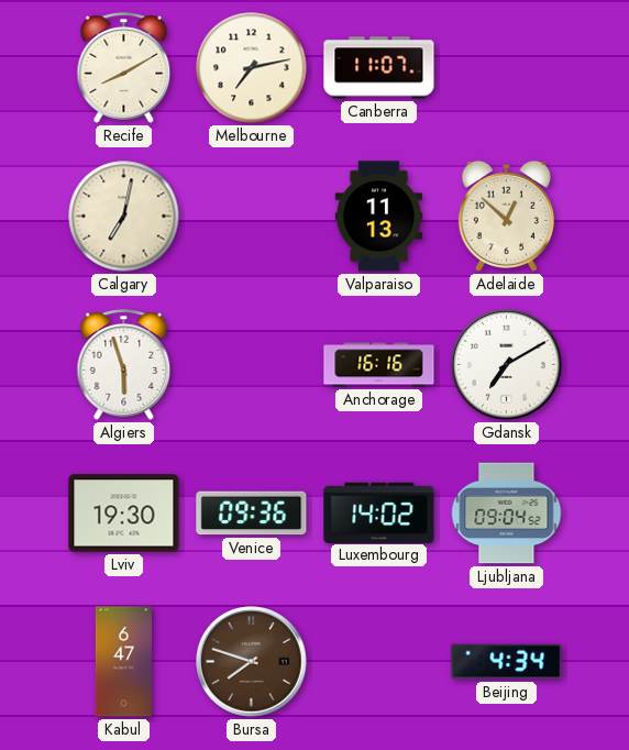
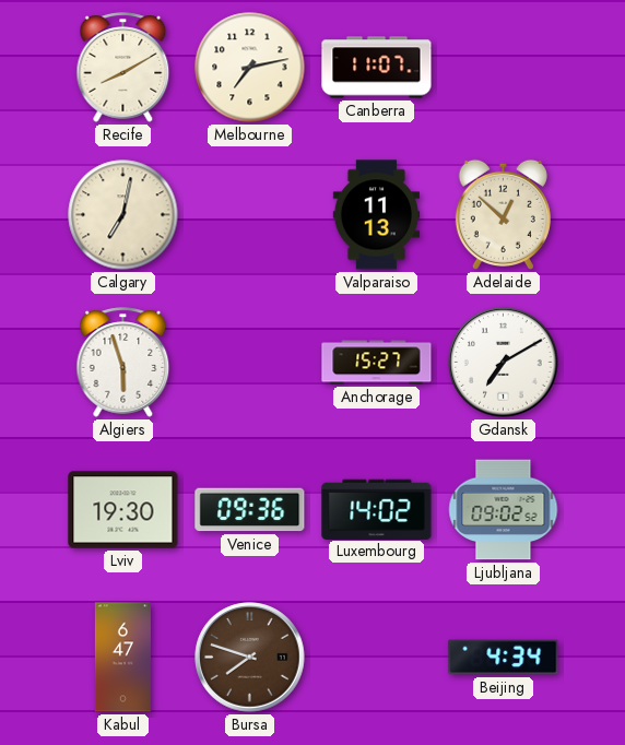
Anchorage: 16:16 -> 15:27
Ljubljana: 09:04 -> 09:02
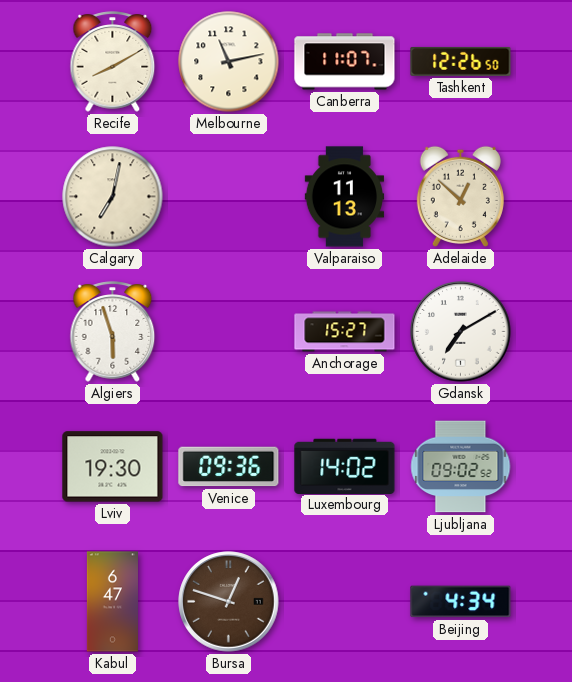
Melbourne: 7:13 -> 11:13
Tashkent: none -> 12:26
Bursa: 7:48 -> 12:48
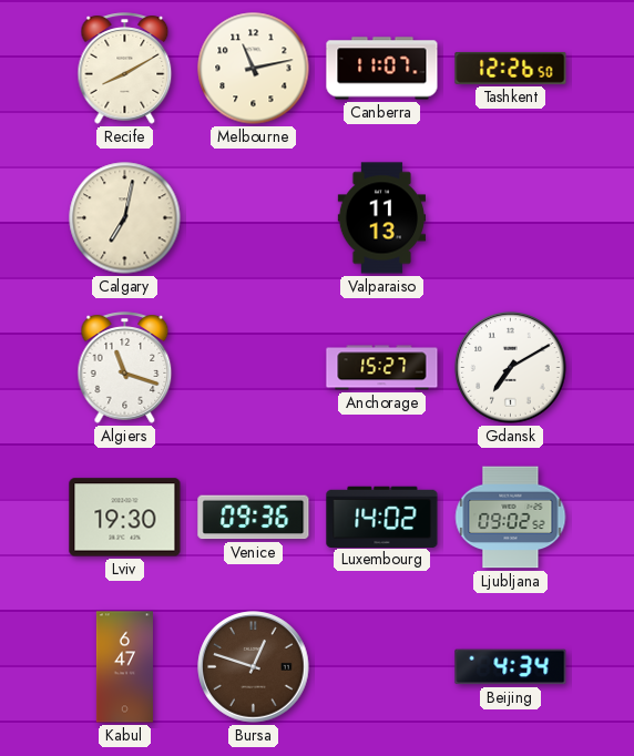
Adelaide: 12:52 -> none
Algiers: 5:57 -> 11:18
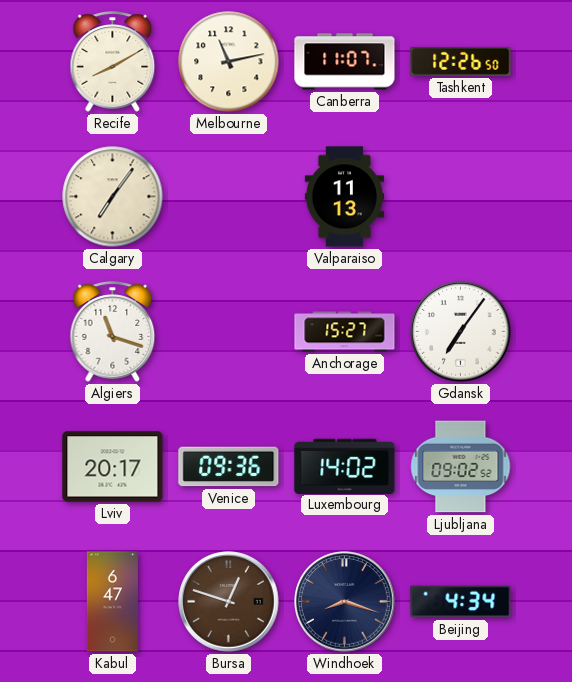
Calgary: 7:02 -> 7:06
Gdansk: 7:10 -> 7:06
Lviv: 19:30 -> 20:17
Windhoek: none -> 8:18
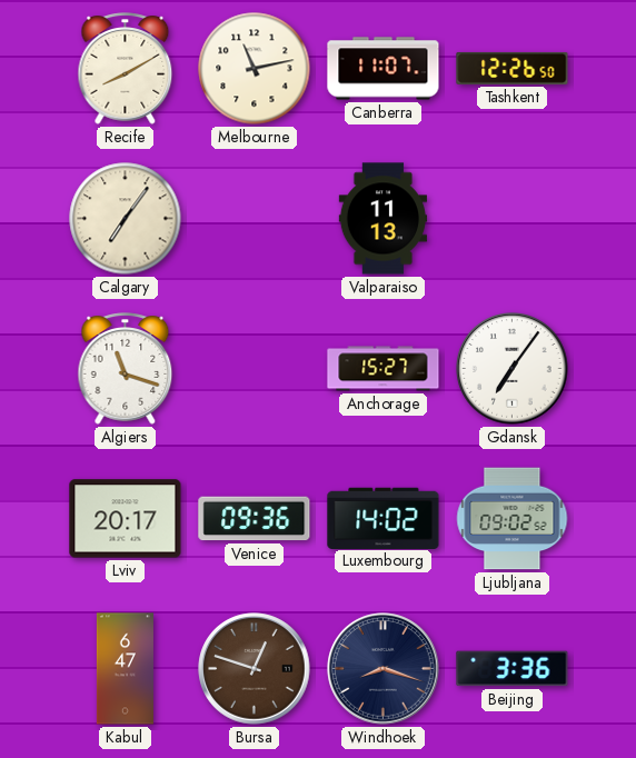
Beijing: 4:34 -> 3:36
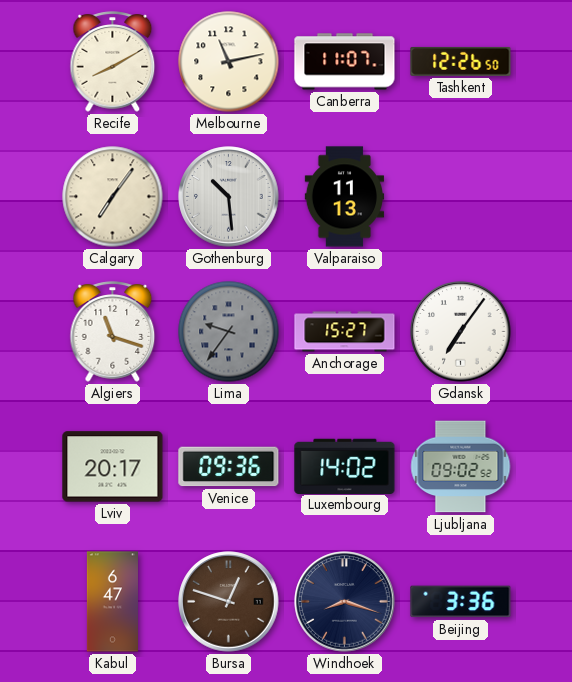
Gothenburg: none -> 10:29
Lima: none -> 9:36
